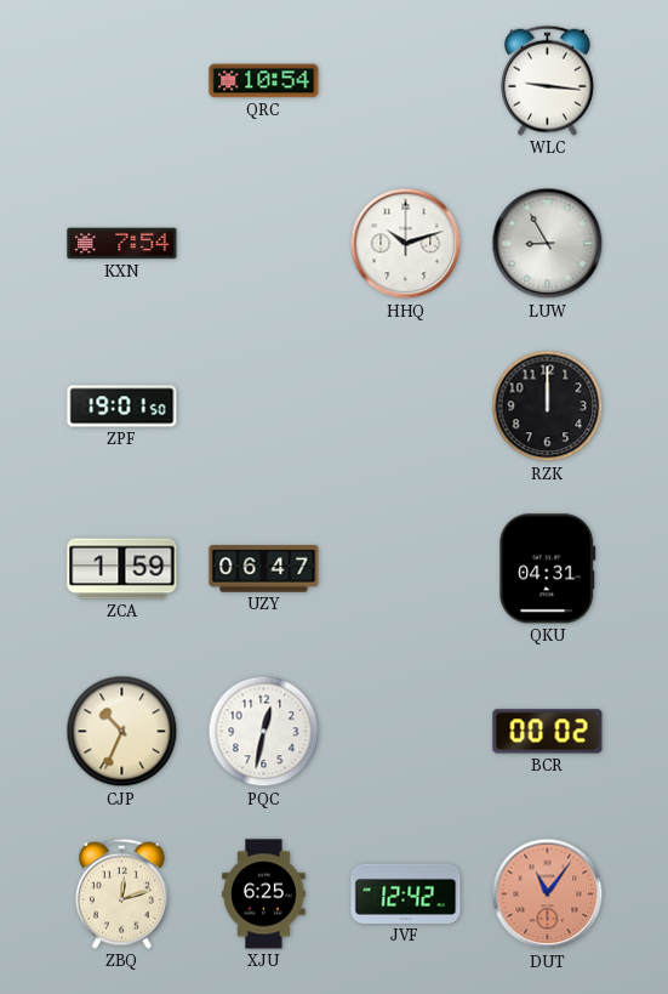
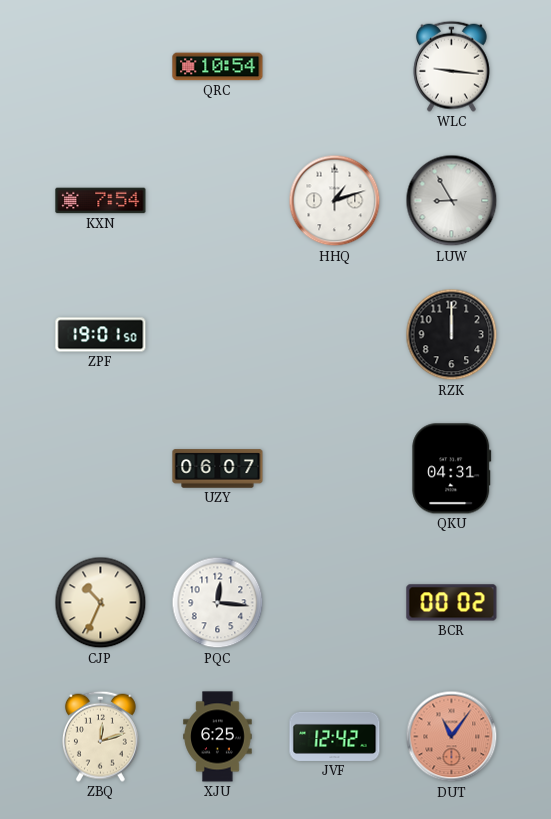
HHQ: 10:12 -> 1:12
ZCA: 1:59 -> none
UZY: 06:47 -> 06:07
PQC: 12:32 -> 12:16
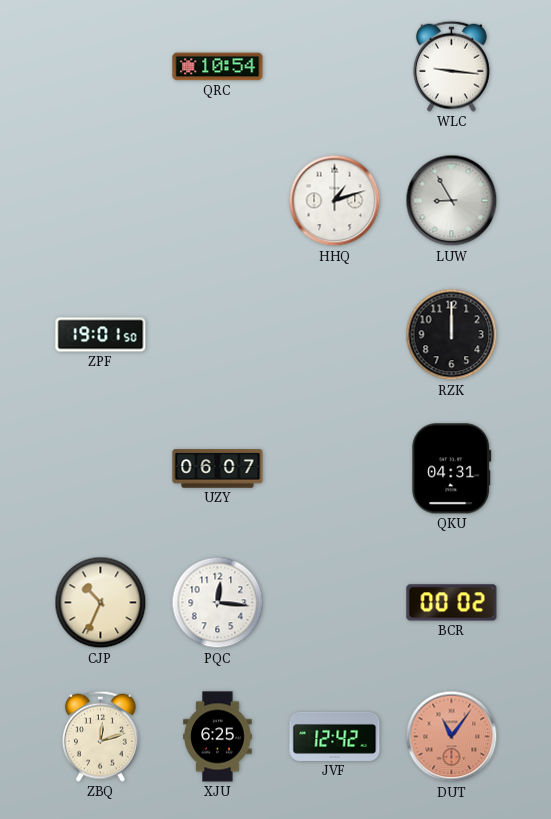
KXN: 7:54 -> none
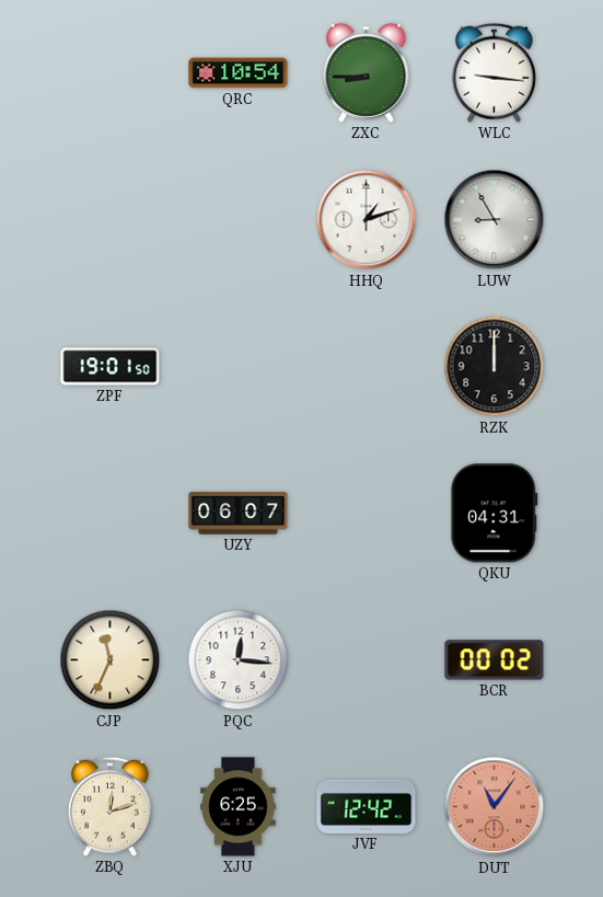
ZXC: none -> 8:45
CJP: 10:34 -> 11:34
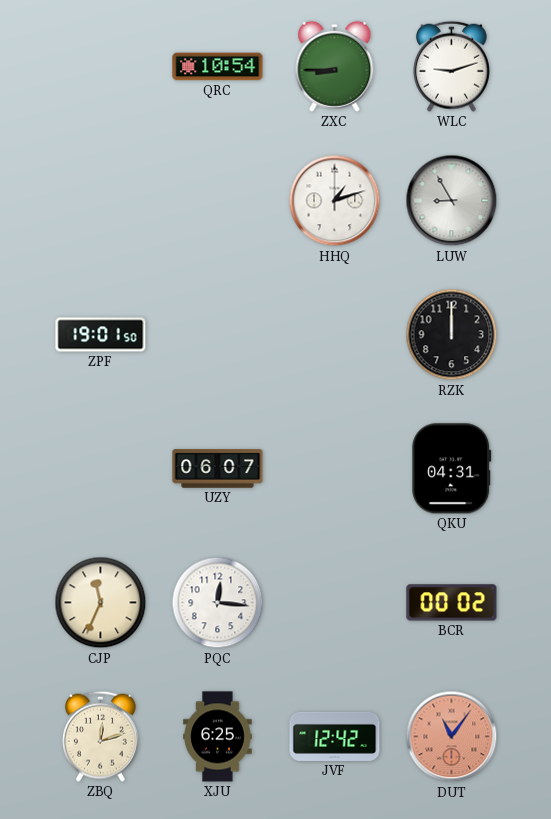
WLC: 9:16 -> 9:12
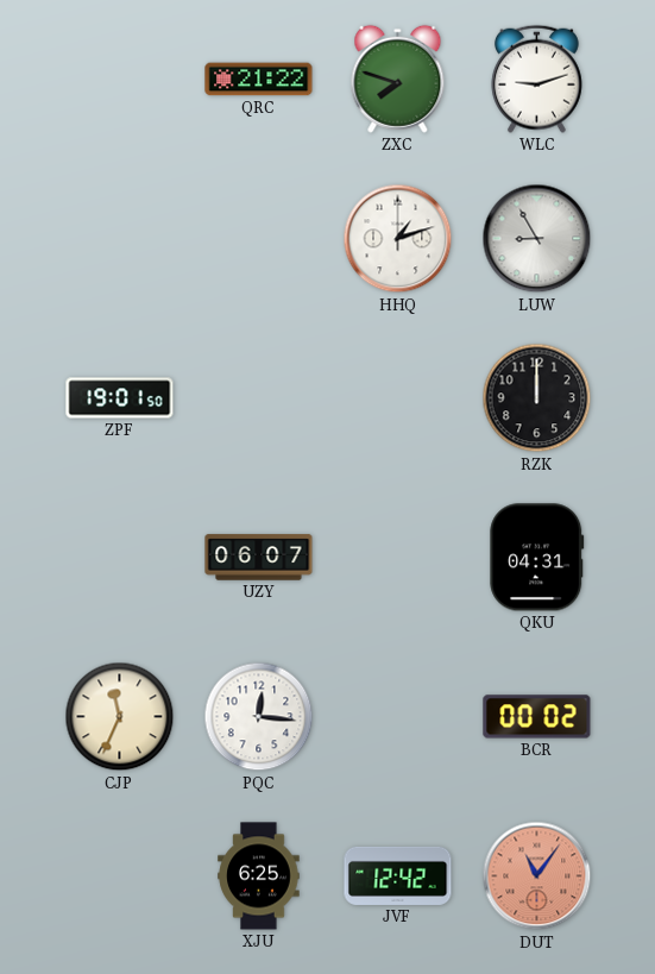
QRC: 10:54 -> 21:22
ZXC: 8:45 -> 7:48
ZBQ: 12:12 -> none
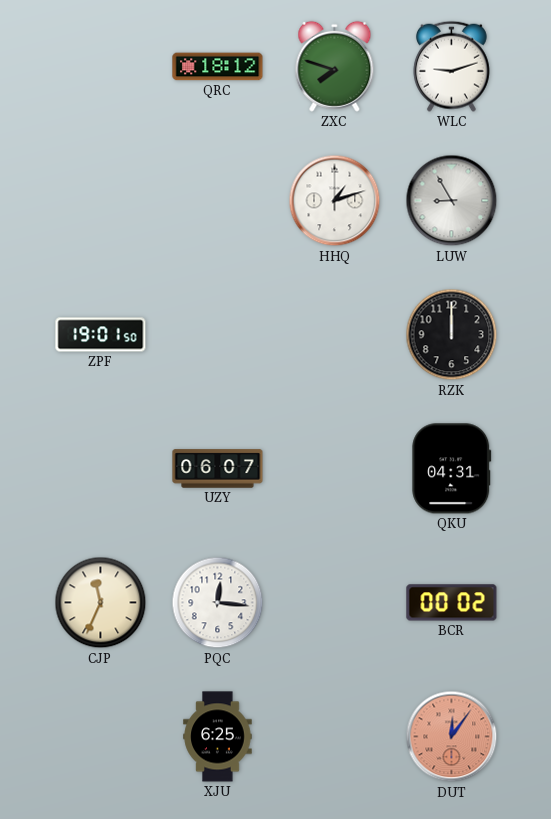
QRC: 21:22 -> 18:12
JVF: 12:42 -> none
DUT: 11:06 -> 12:06
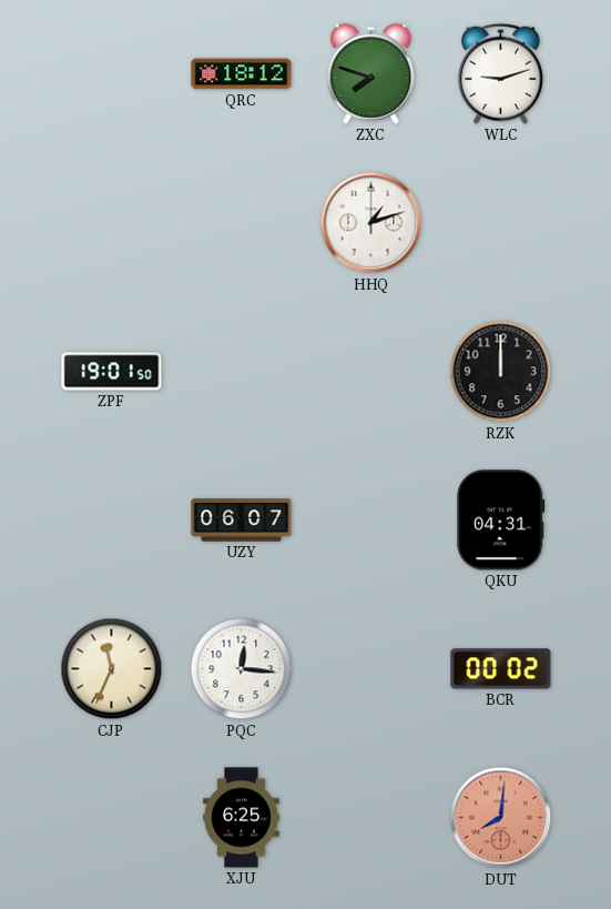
LUW: 8:55 -> none
DUT: 12:06 -> 8:01
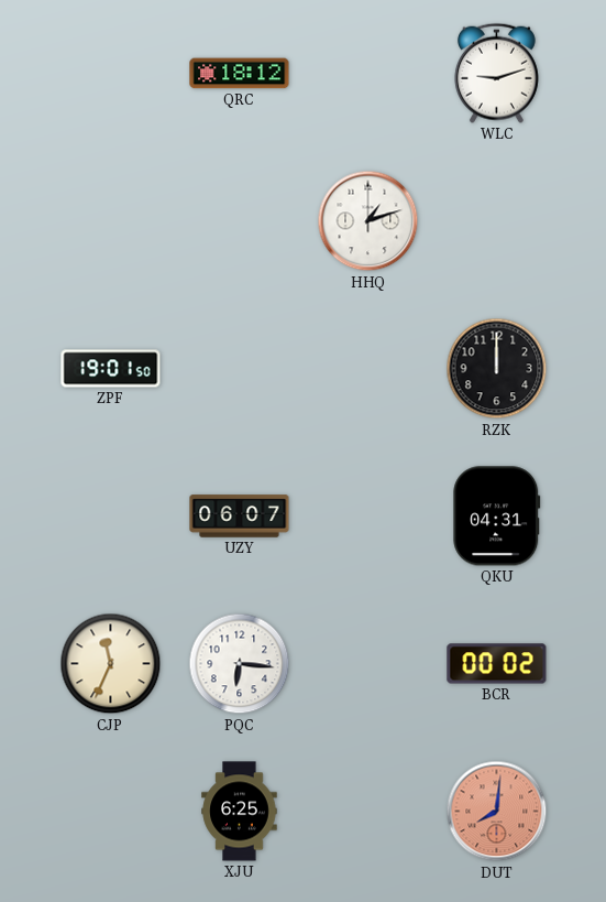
ZXC: 7:48 -> none
PQC: 12:16 -> 6:16
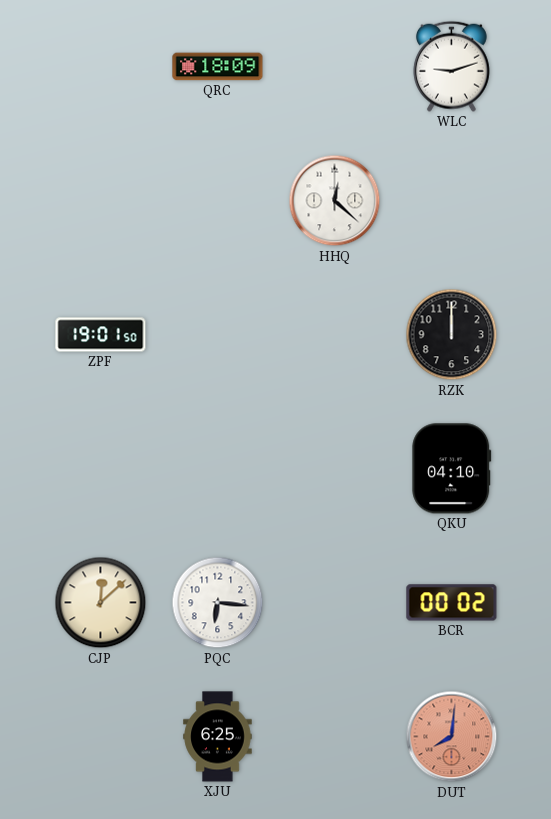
QRC: 18:12 -> 18:09
HHQ: 1:12 -> 12:22
UZY: 06:07 -> none
QKU: 04:31 -> 04:10
CJP: 11:34 -> 12:08
